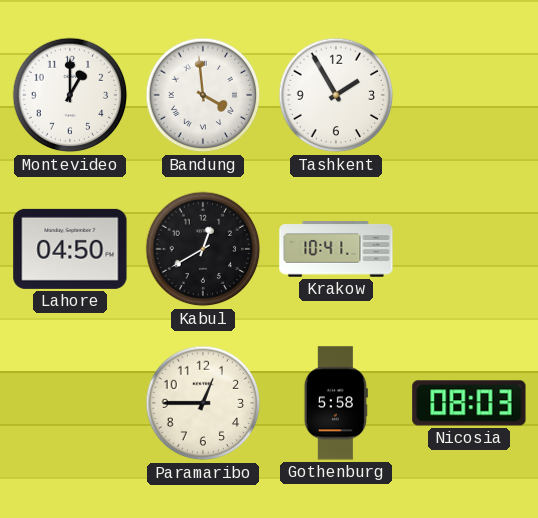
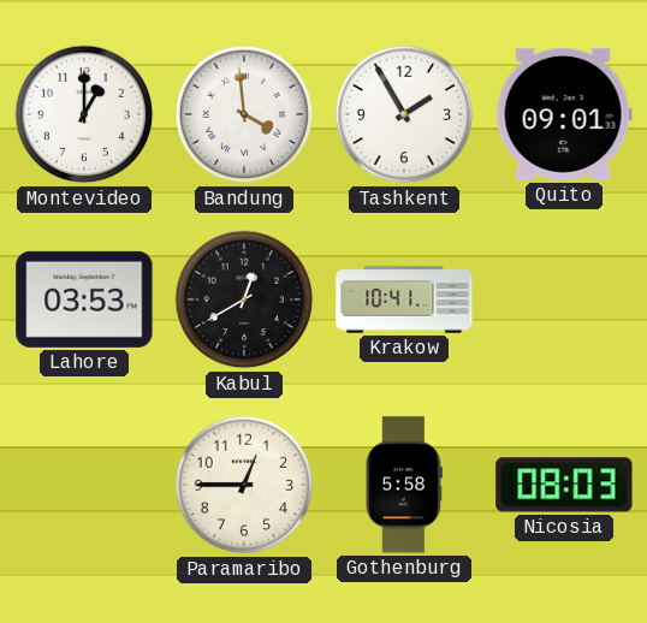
Quito: none -> 09:01
Lahore: 04:50 -> 03:53
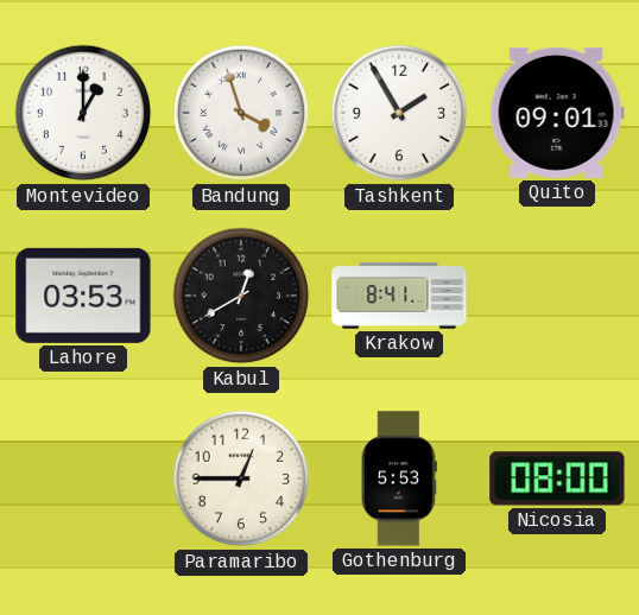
Bandung: 3:59 -> 3:57
Krakow: 10:41 -> 8:41
Gothenburg: 5:58 -> 5:53
Nicosia: 08:03 -> 08:00
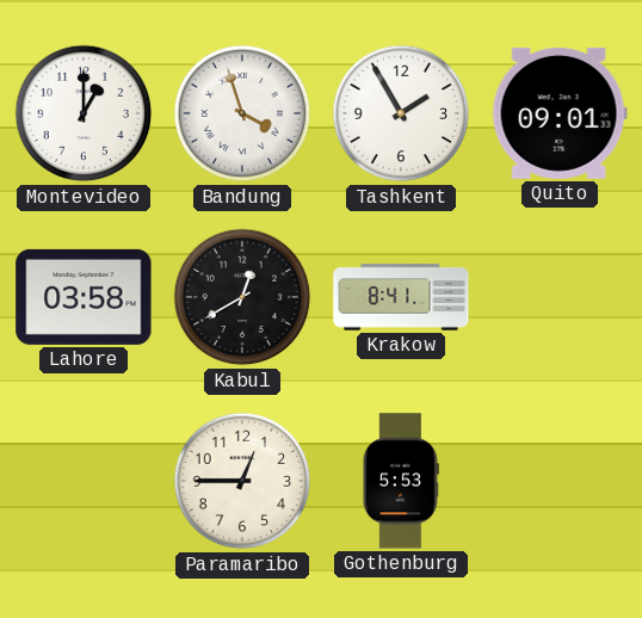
Lahore: 03:53 -> 03:58
Nicosia: 08:00 -> none
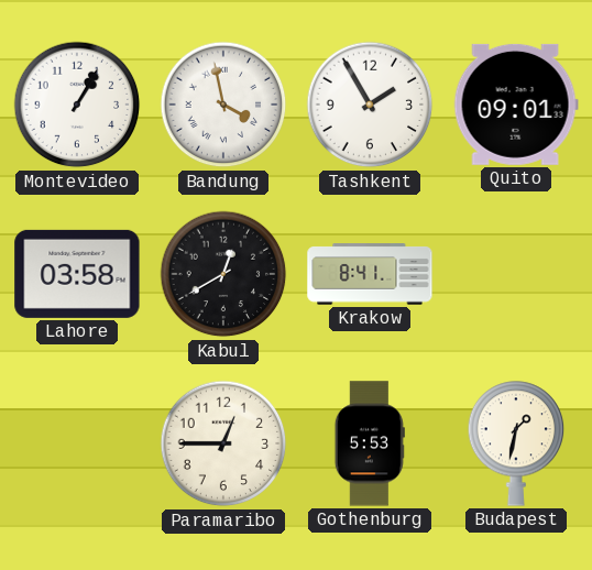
Montevideo: 1:00 -> 1:05
Bandung: 3:57 -> 3:58
Budapest: none -> 1:32
